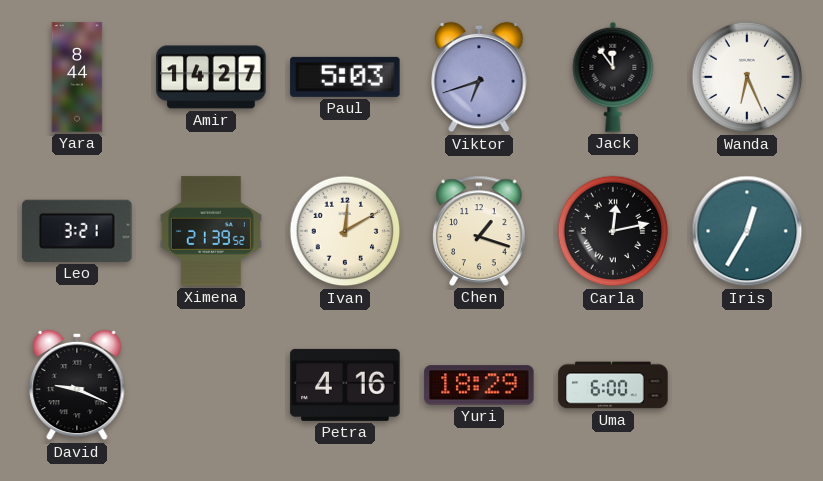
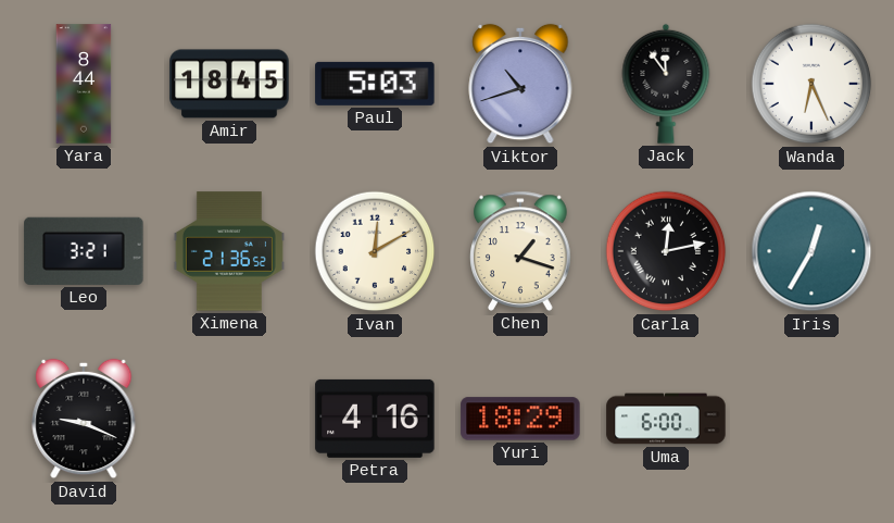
Amir: 14:27 -> 18:45
Viktor: 6:42 -> 10:42
Ximena: 21:39 -> 21:36
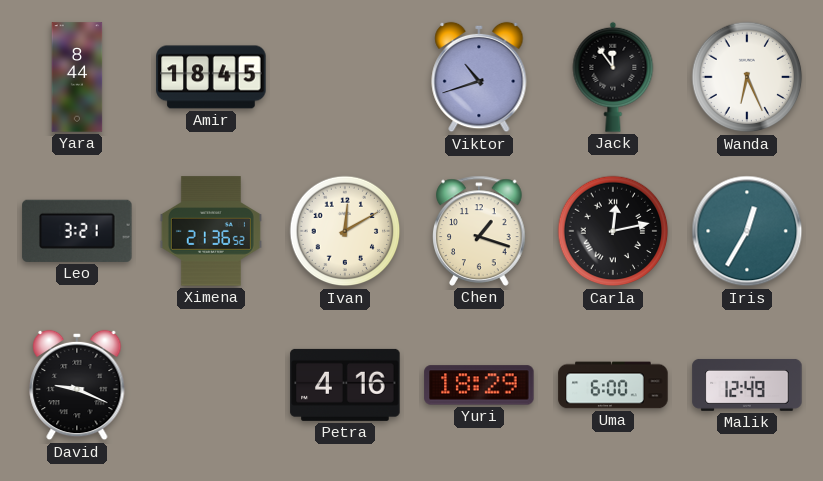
Paul: 5:03 -> none
Malik: none -> 12:49
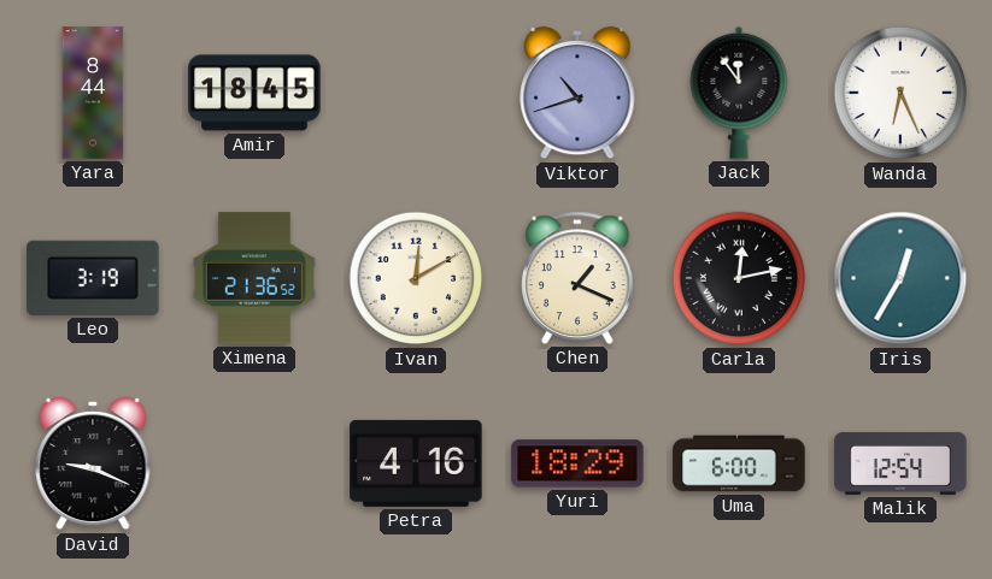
Leo: 3:21 -> 3:19
Chen: 1:18 -> 1:19
Malik: 12:49 -> 12:54
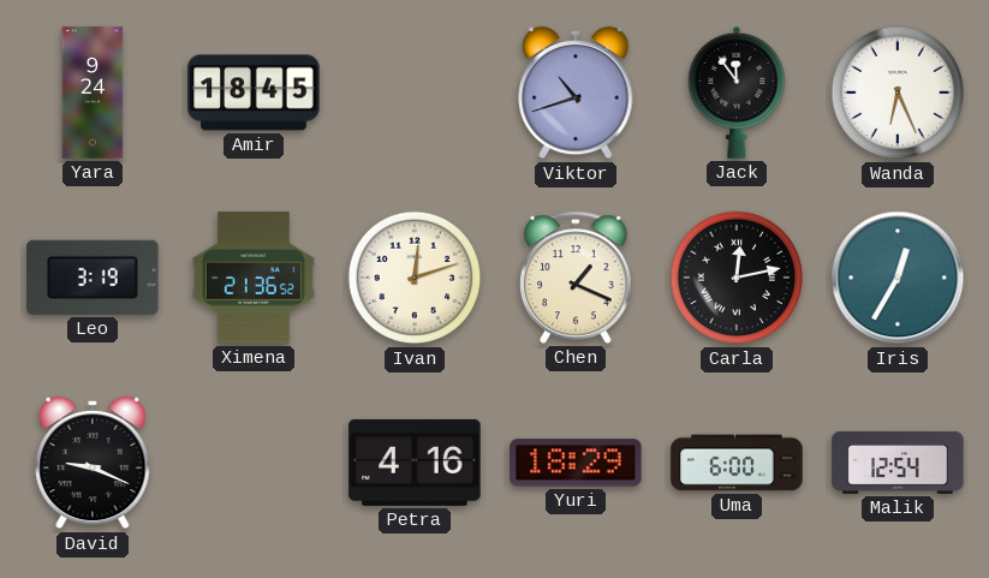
Yara: 8:44 -> 9:24
Ivan: 12:10 -> 12:12
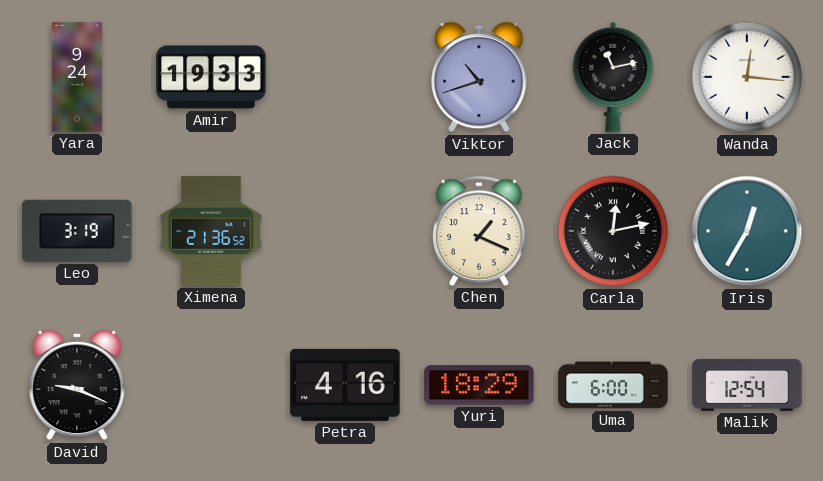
Amir: 18:45 -> 19:33
Jack: 11:54 -> 11:13
Wanda: 6:26 -> 12:16
Ivan: 12:12 -> none
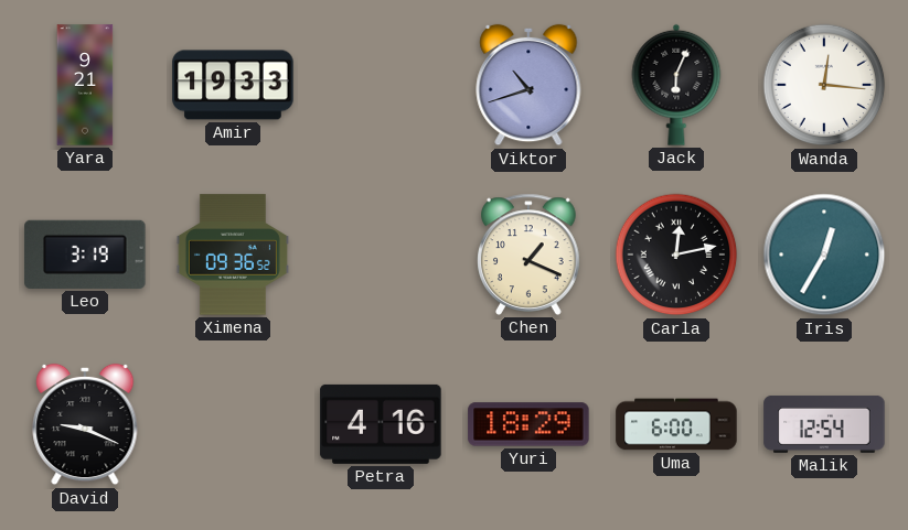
Yara: 9:24 -> 9:21
Jack: 11:13 -> 6:04
Ximena: 21:36 -> 09:36
